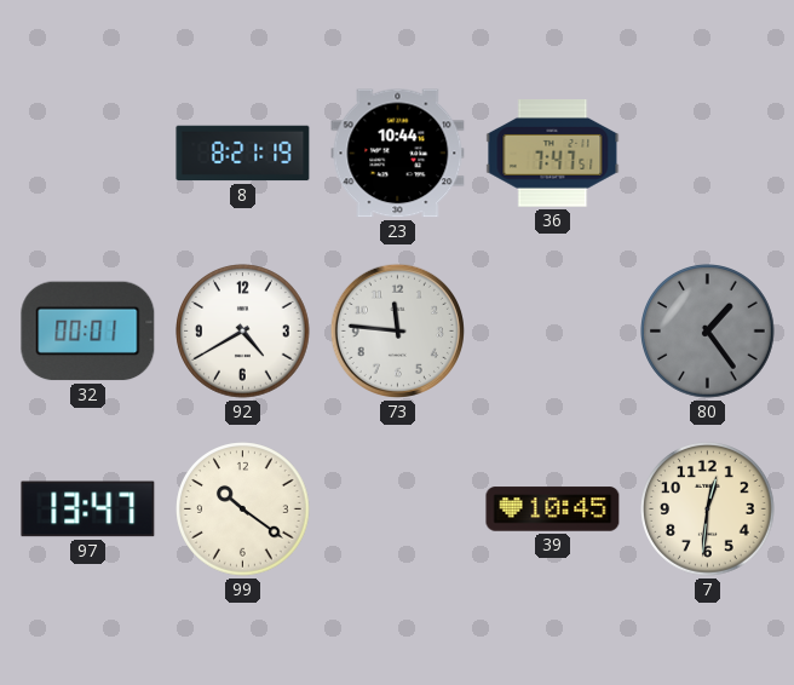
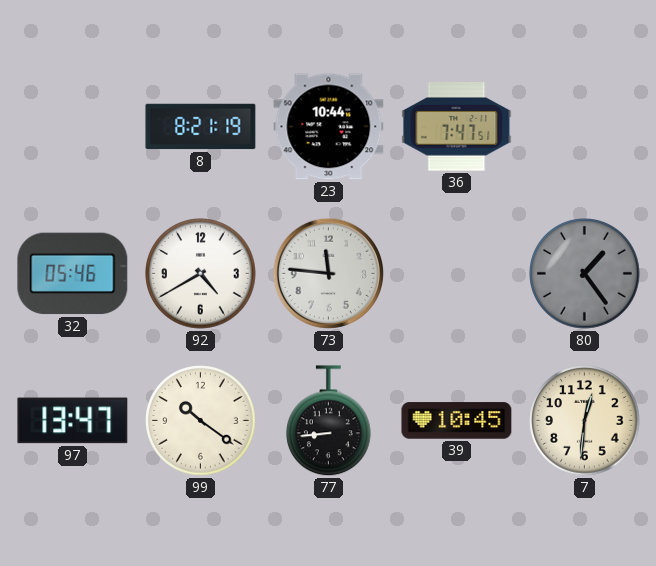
32: 00:01 -> 05:46
77: none -> 8:44
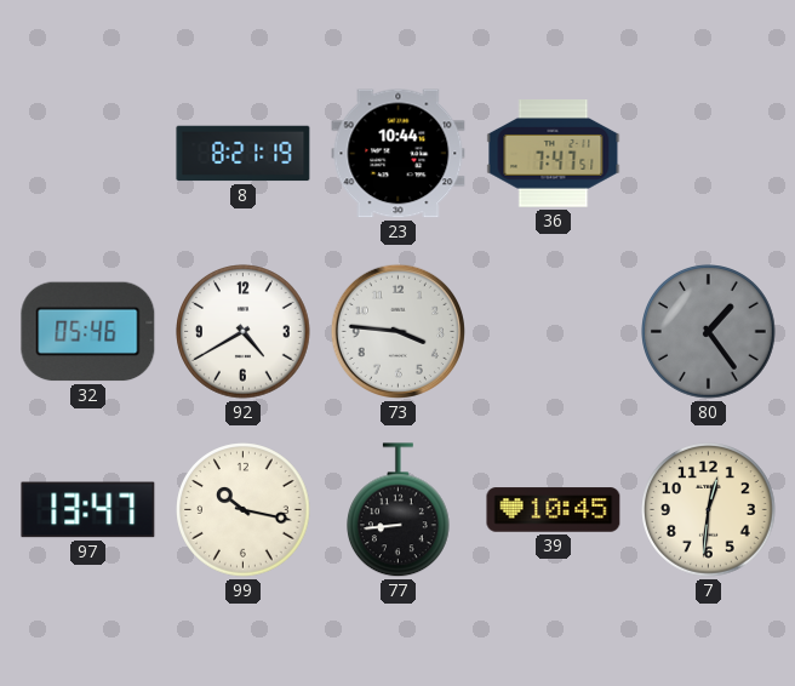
73: 11:46 -> 3:46
99: 10:21 -> 10:17
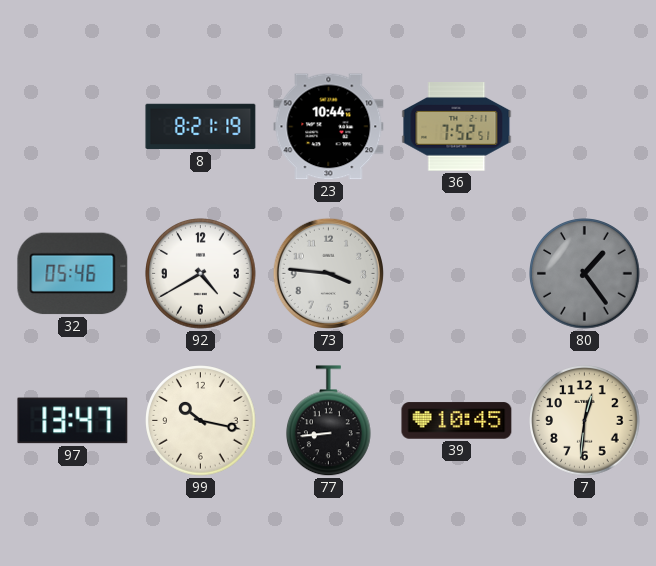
36: 7:47 -> 7:52
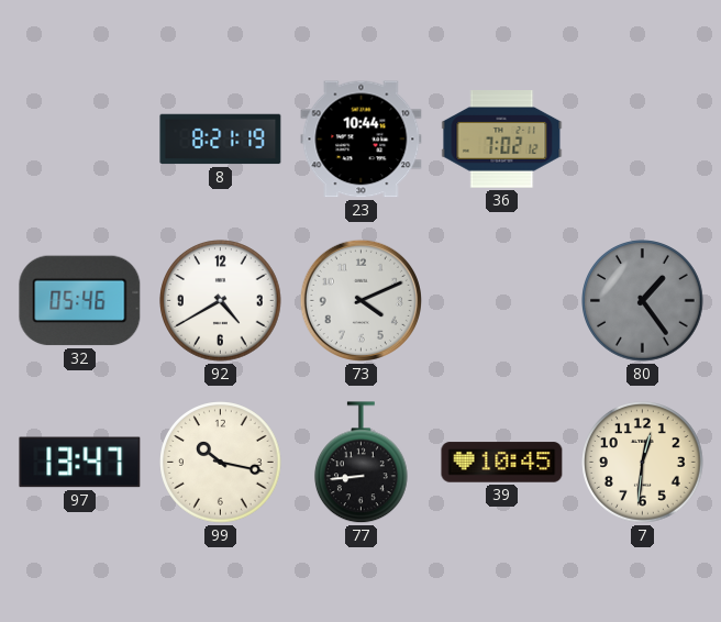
36: 7:52 -> 7:02
73: 3:46 -> 4:11
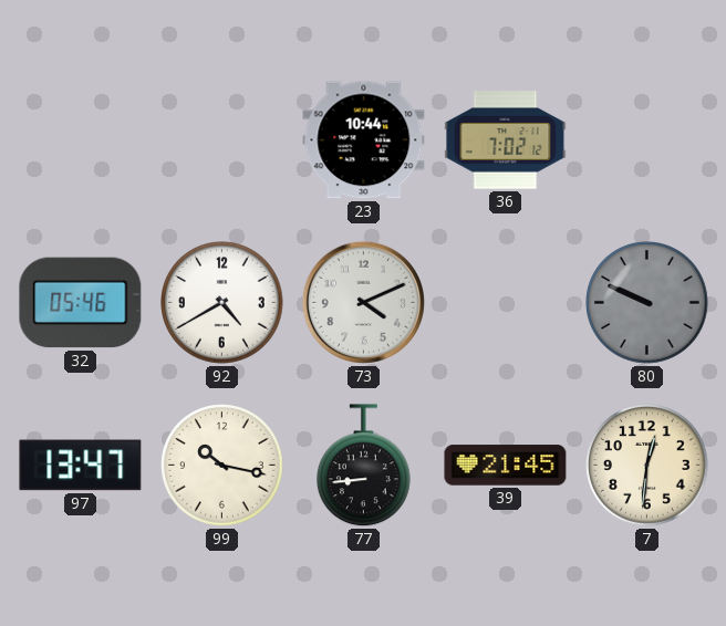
8: 8:21 -> none
80: 1:24 -> 9:49
39: 10:45 -> 21:45
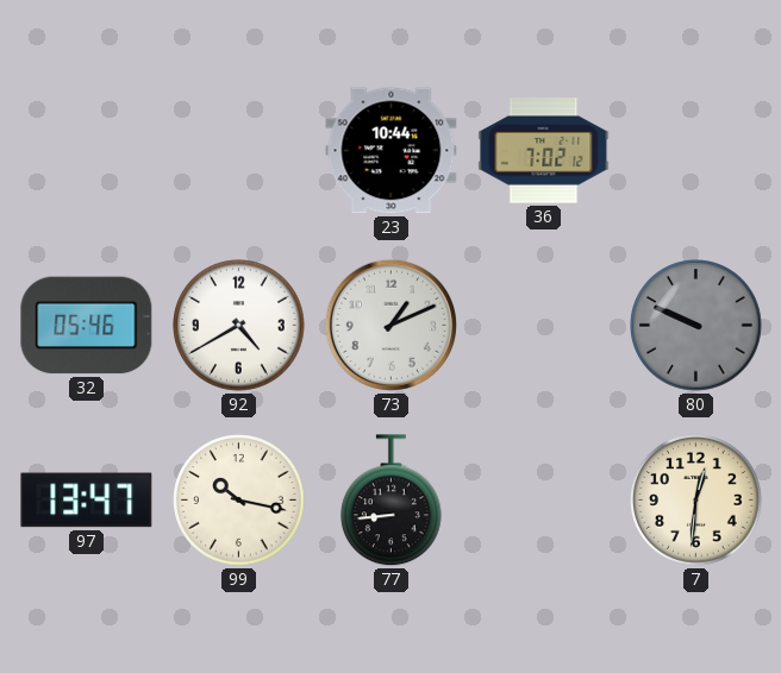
73: 4:11 -> 1:11
39: 21:45 -> none
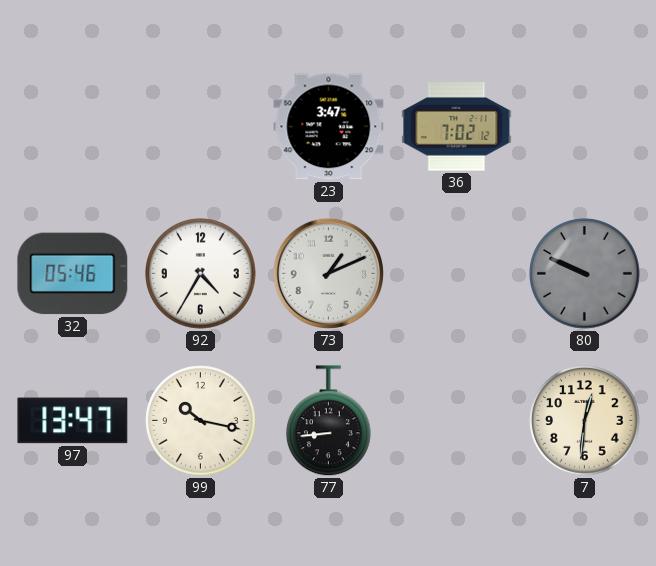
23: 10:44 -> 3:47
92: 4:40 -> 4:35
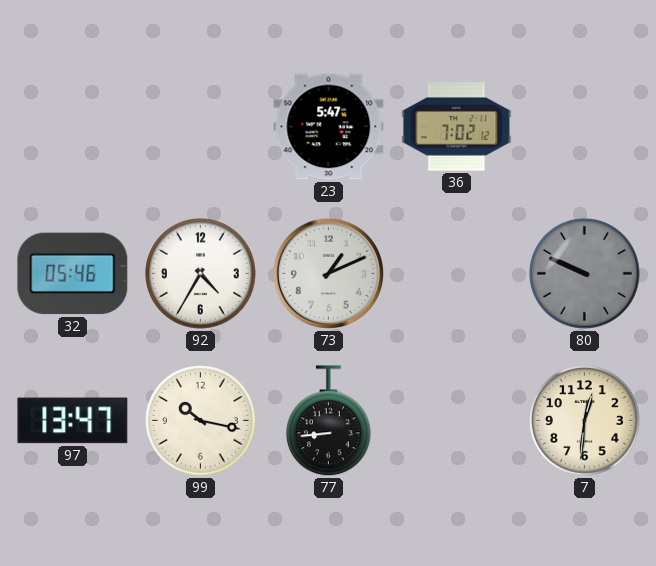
23: 3:47 -> 5:47
